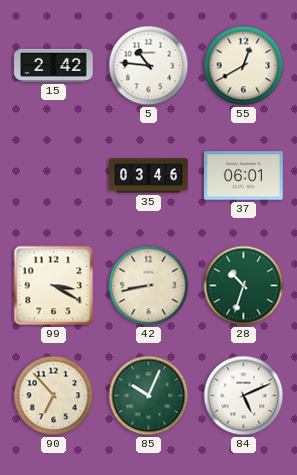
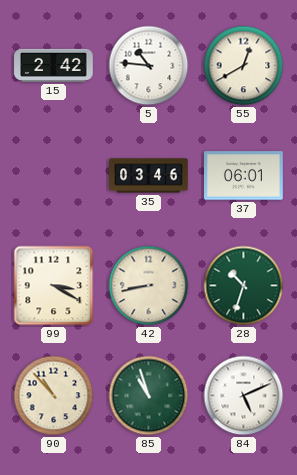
90: 6:53 -> 10:53
85: 10:04 -> 10:57
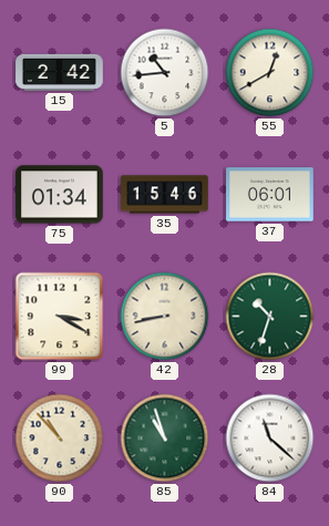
5: 10:46 -> 10:44
75: none -> 01:34
35: 03:46 -> 15:46
84: 5:11 -> 11:22
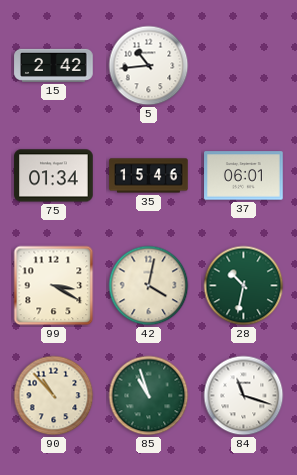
55: 12:40 -> none
42: 8:43 -> 4:02
28: 10:33 -> 10:32
84: 11:22 -> 11:18
